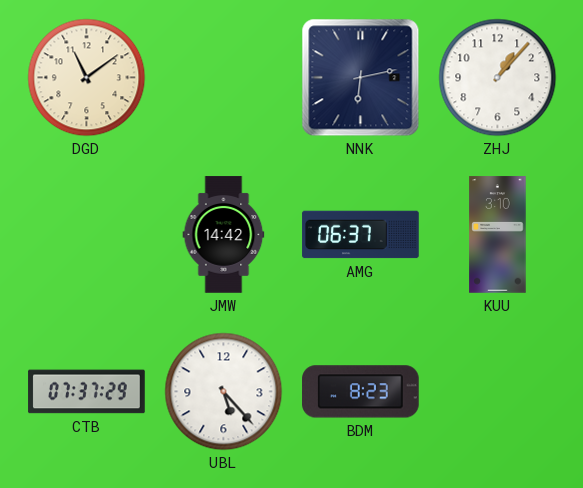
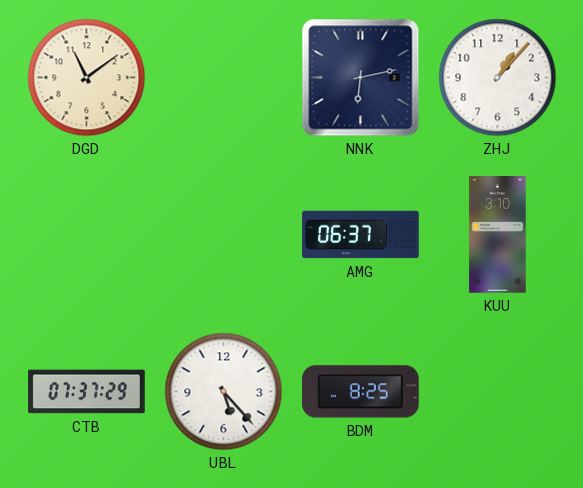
JMW: 14:42 -> none
BDM: 8:23 -> 8:25
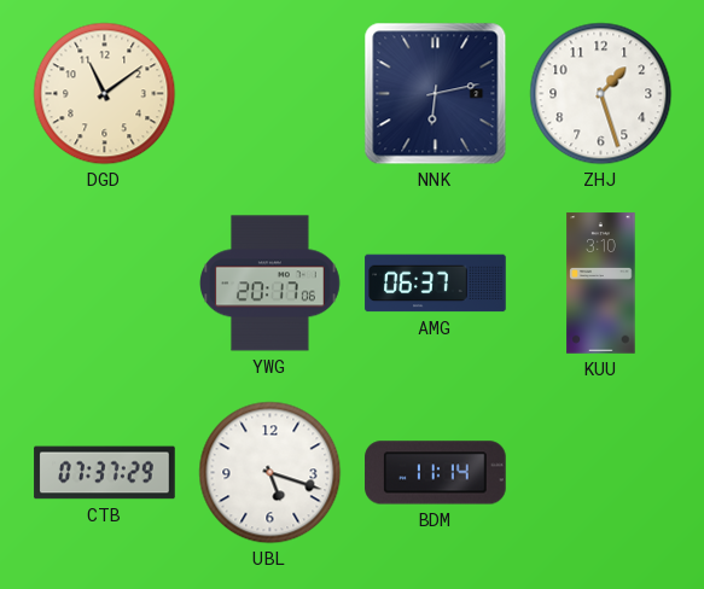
ZHJ: 1:07 -> 1:27
YWG: none -> 20:17
UBL: 5:23 -> 5:18
BDM: 8:25 -> 11:14
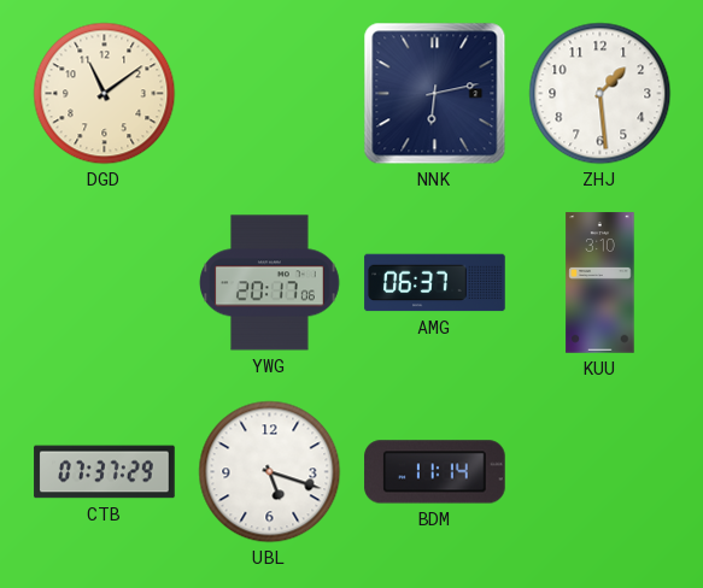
ZHJ: 1:27 -> 1:29
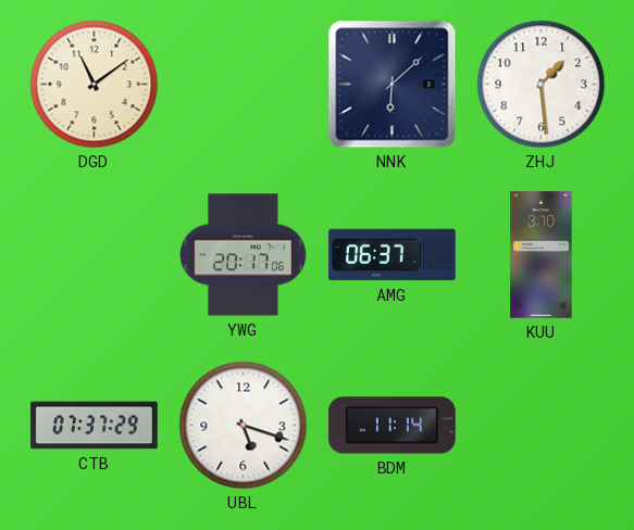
NNK: 6:13 -> 6:08
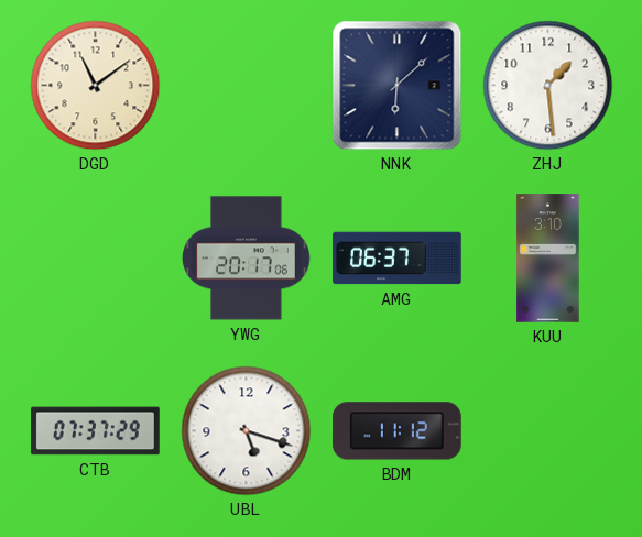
BDM: 11:14 -> 11:12
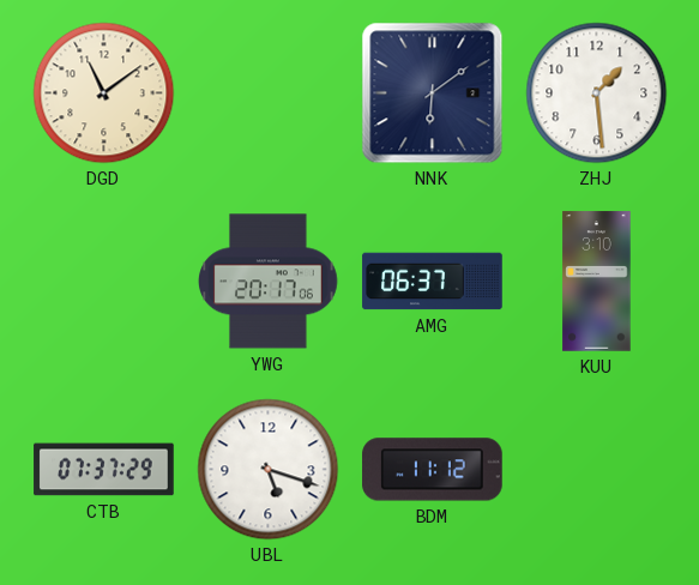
NNK: 6:08 -> 6:09
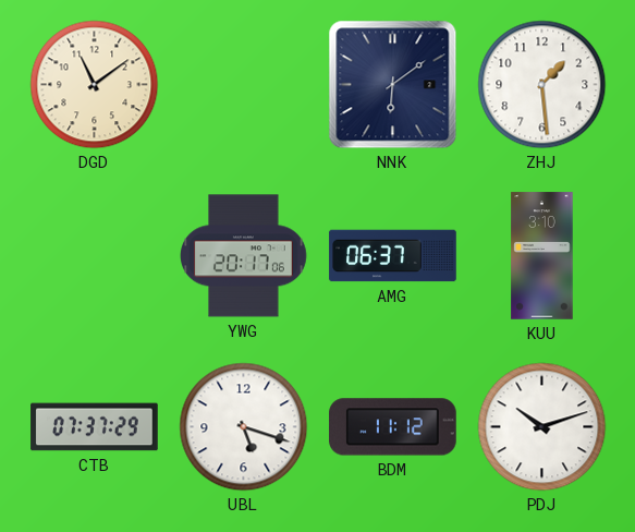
PDJ: none -> 10:12
